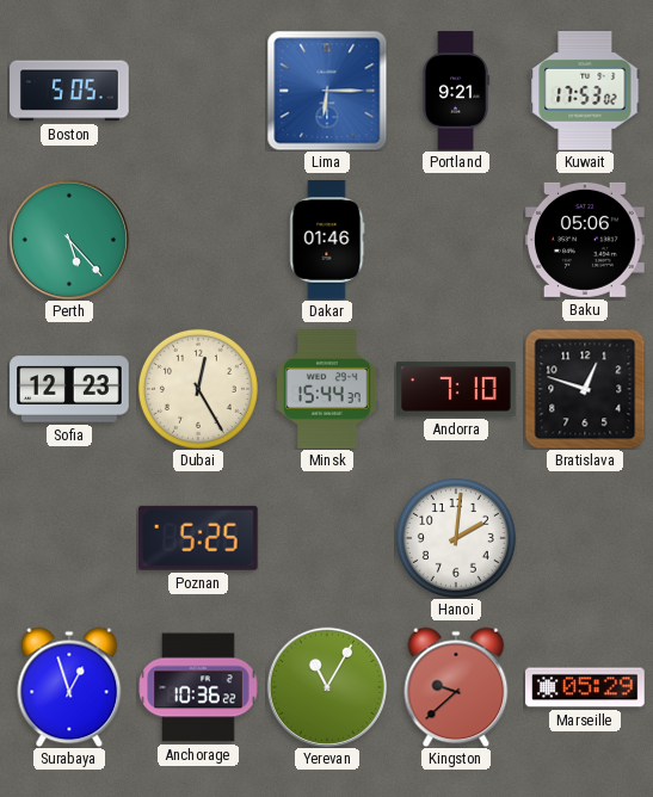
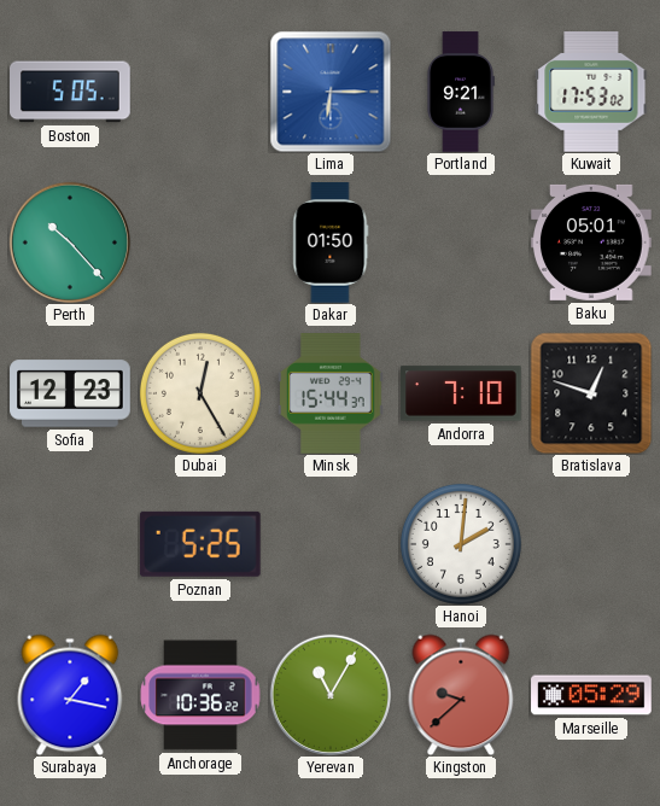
Perth: 5:23 -> 10:23
Dakar: 01:46 -> 01:50
Baku: 05:06 -> 05:01
Surabaya: 12:57 -> 1:17
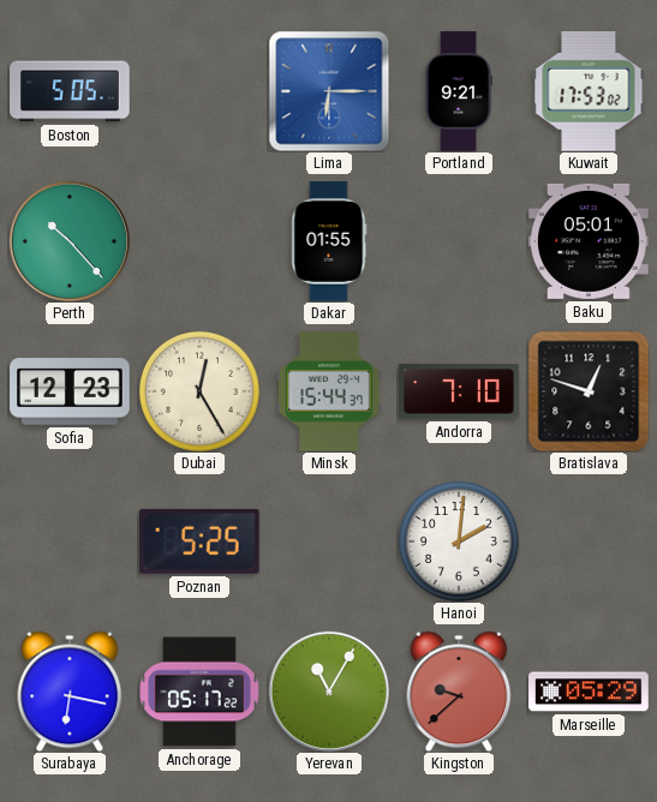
Dakar: 01:50 -> 01:55
Surabaya: 1:17 -> 6:17
Anchorage: 10:36 -> 05:17
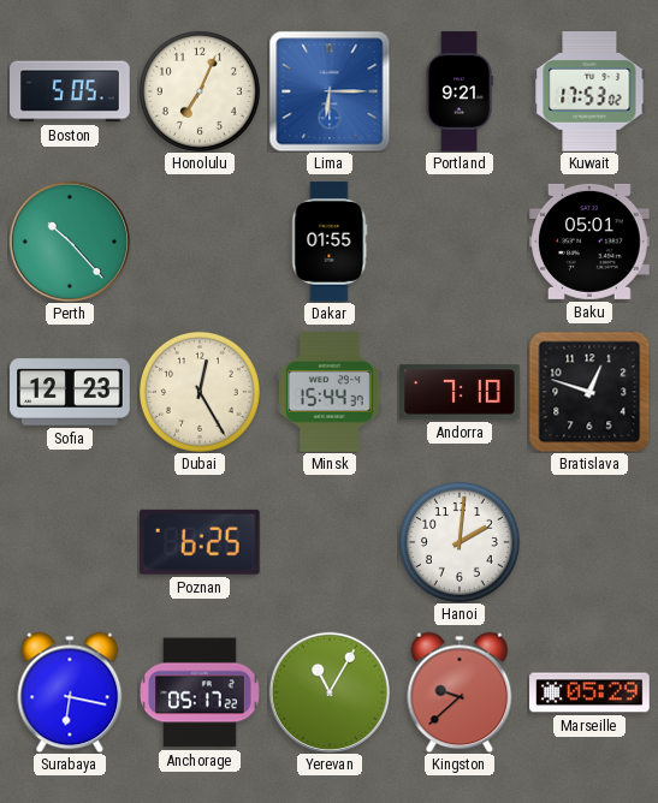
Honolulu: none -> 7:04
Poznan: 5:25 -> 6:25
